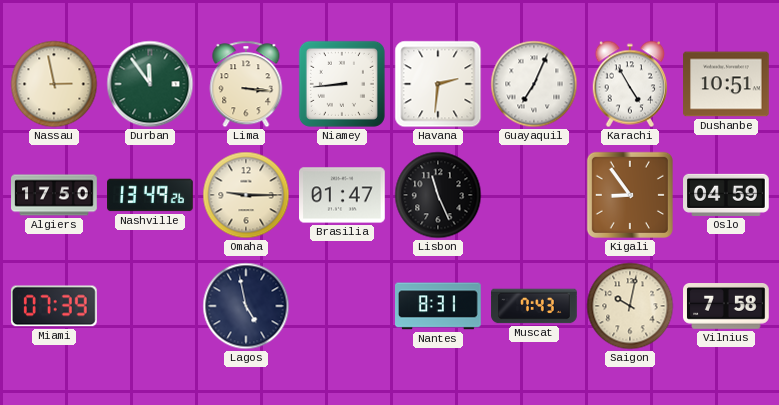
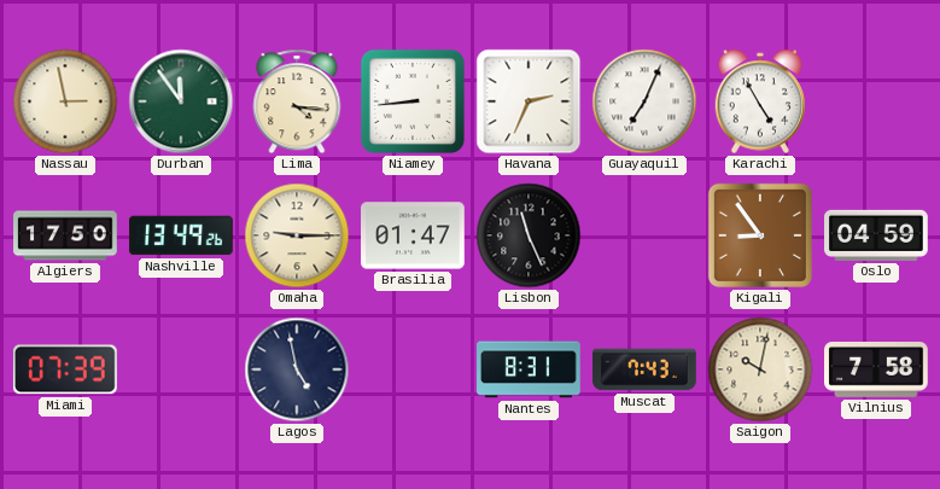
Lima: 3:16 -> 4:16
Havana: 2:31 -> 2:34
Dushanbe: 10:51 -> none
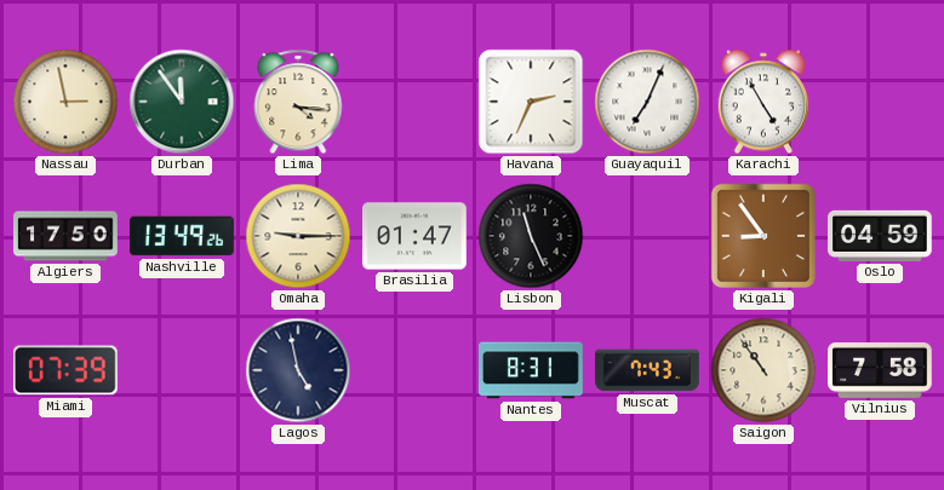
Niamey: 8:44 -> none
Saigon: 10:02 -> 10:54
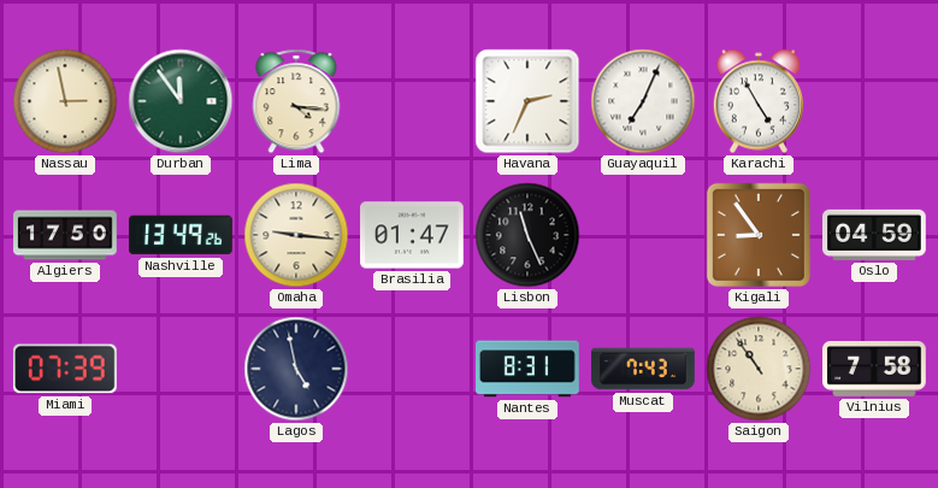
Omaha: 9:15 -> 9:16
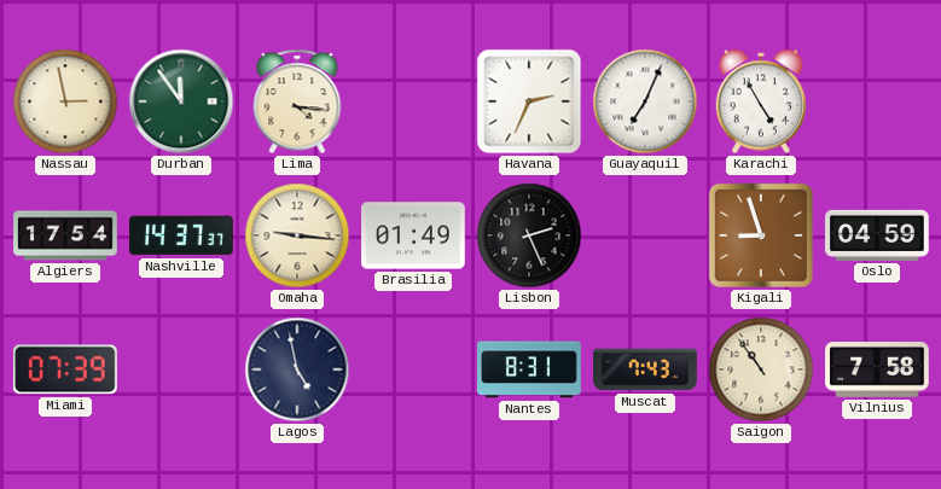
Algiers: 17:50 -> 17:54
Nashville: 13:49 -> 14:37
Brasilia: 01:47 -> 01:49
Lisbon: 11:26 -> 2:26
Kigali: 8:54 -> 8:57
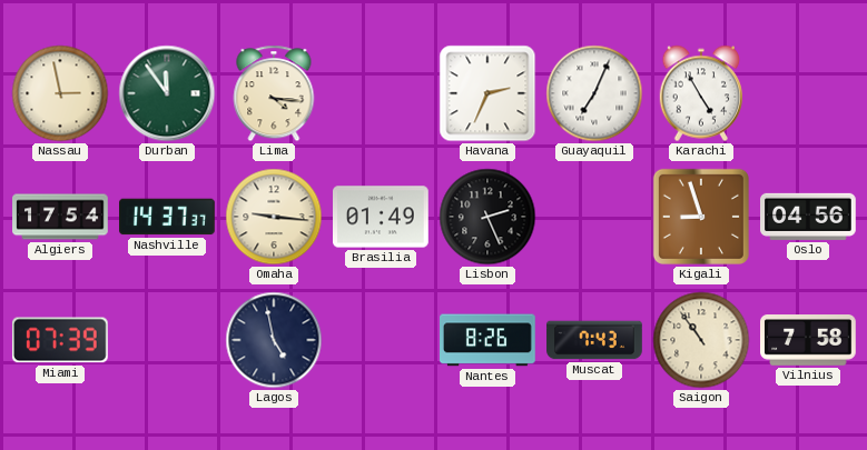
Oslo: 04:59 -> 04:56
Nantes: 8:31 -> 8:26
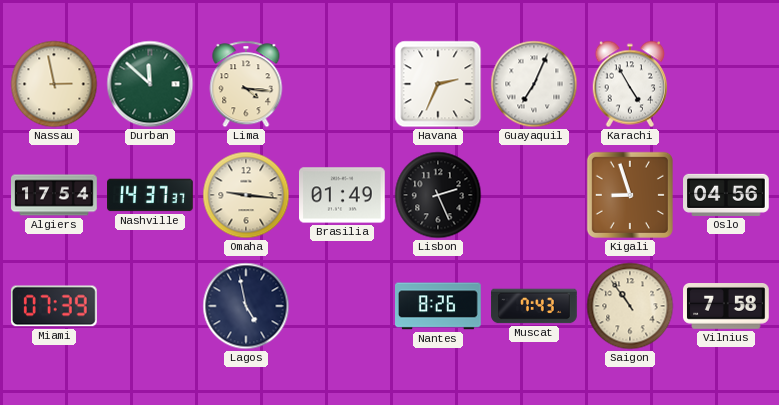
Durban: 11:54 -> 11:52
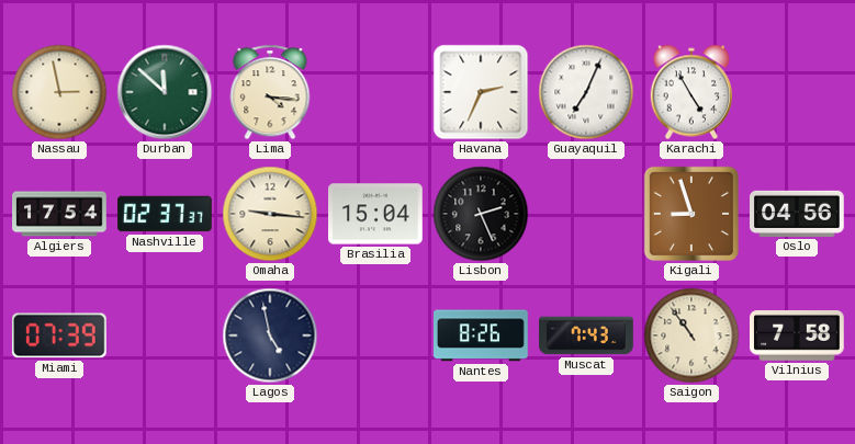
Nashville: 14:37 -> 02:37
Brasilia: 01:49 -> 15:04
